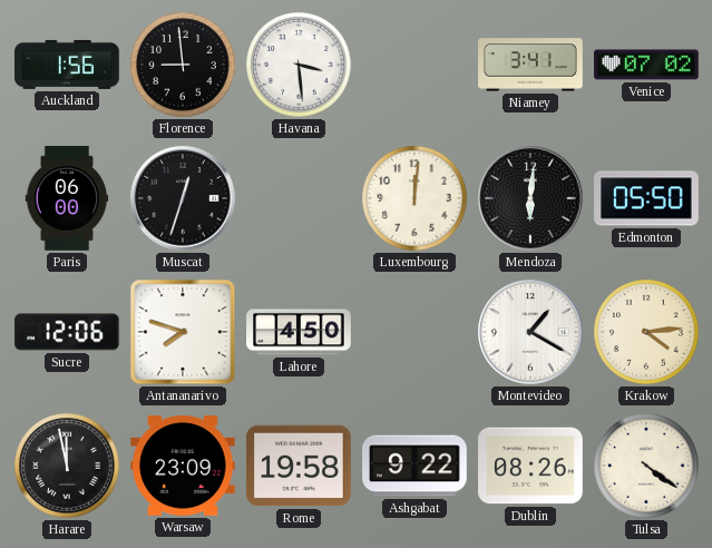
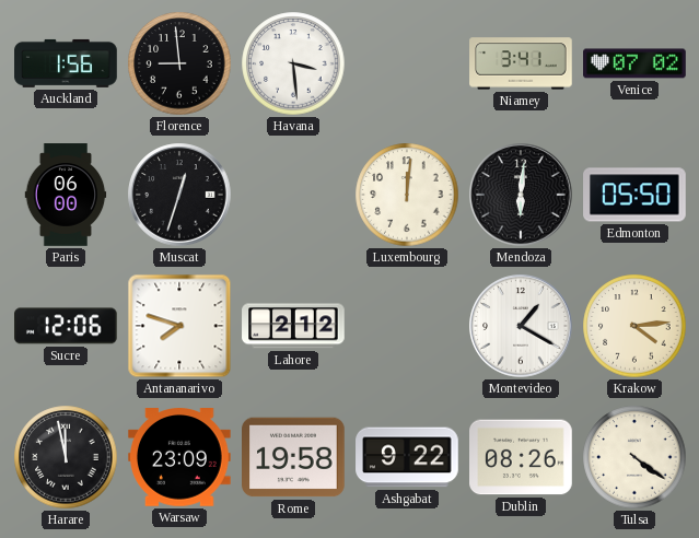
Lahore: 4:50 -> 2:12
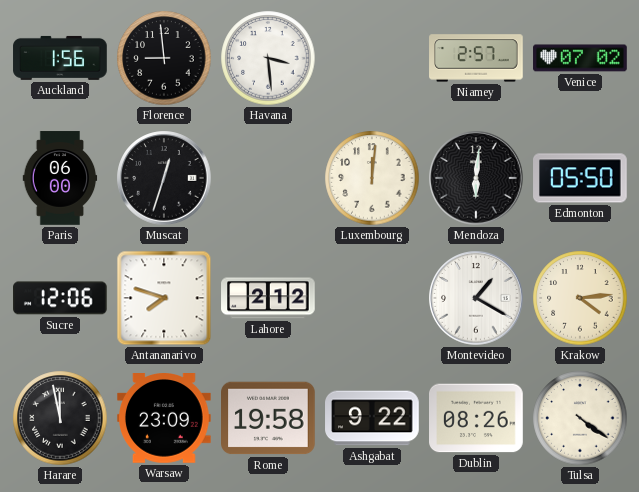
Niamey: 3:41 -> 2:57
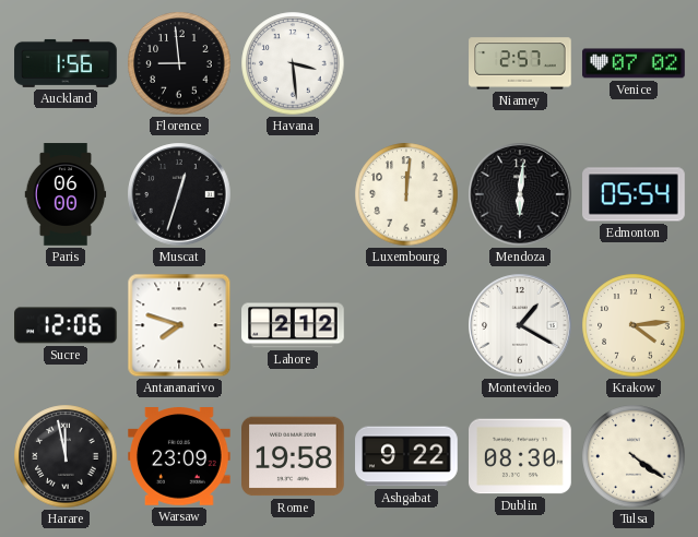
Edmonton: 05:50 -> 05:54
Dublin: 08:26 -> 08:30
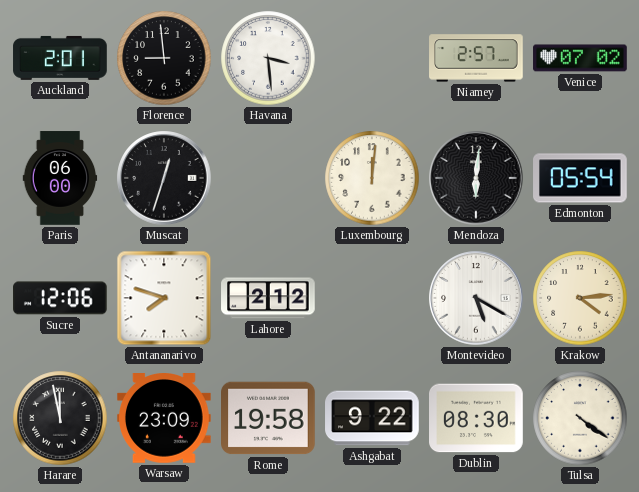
Auckland: 1:56 -> 2:01
Montevideo: 1:20 -> 5:20
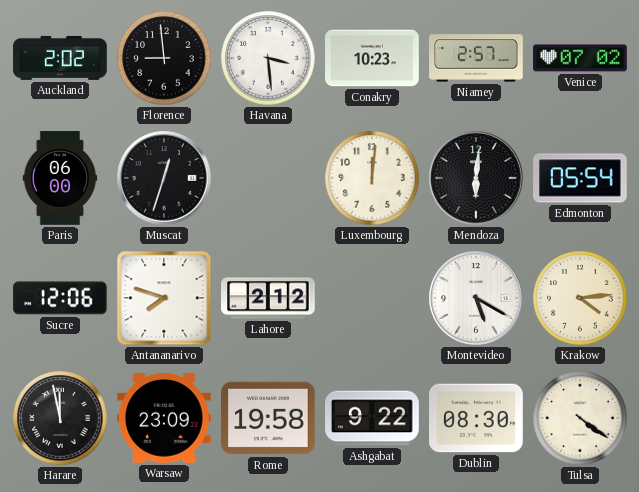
Auckland: 2:01 -> 2:02
Conakry: none -> 10:23
